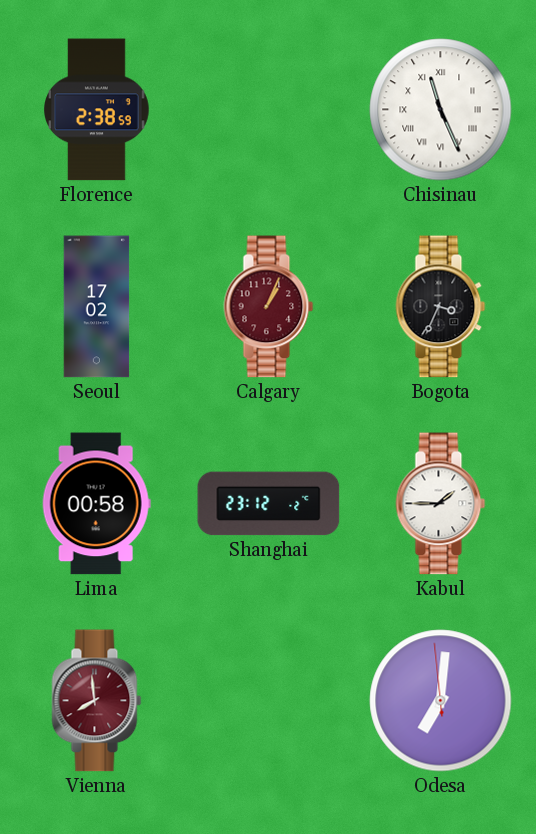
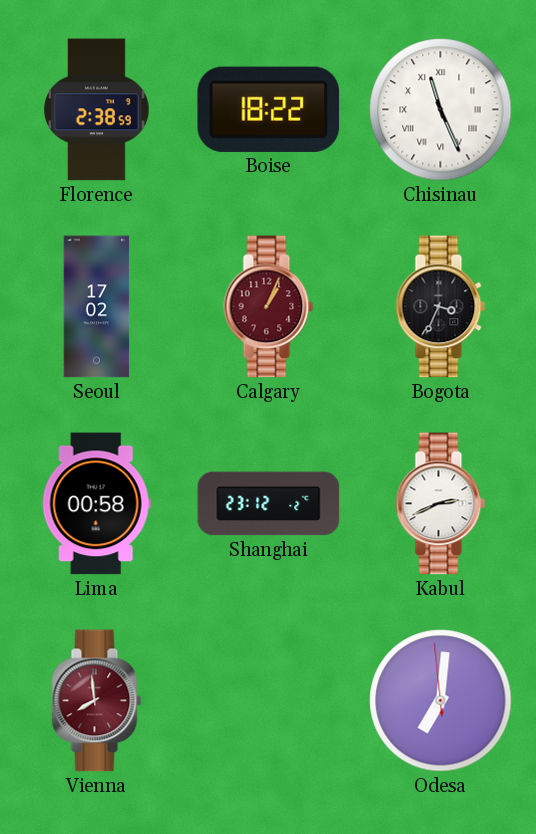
Boise: none -> 18:22
Kabul: 1:45 -> 2:41
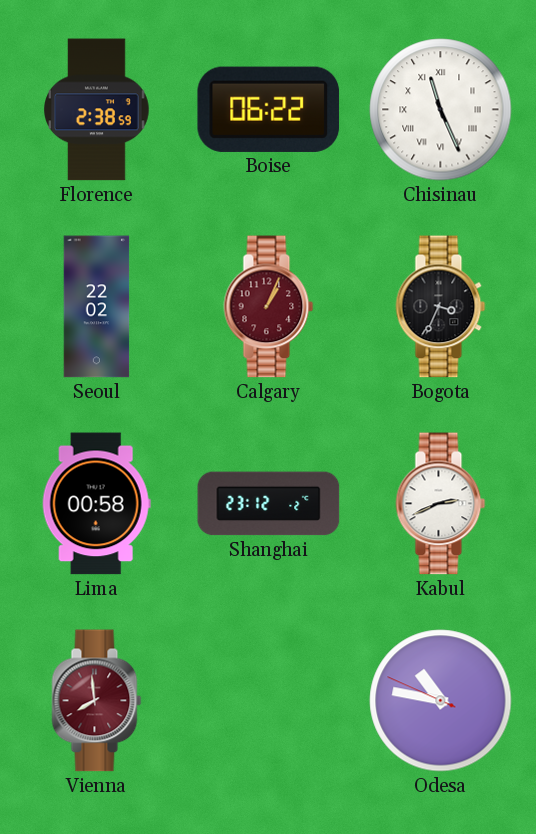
Boise: 18:22 -> 06:22
Seoul: 17:02 -> 22:02
Odesa: 7:00 -> 10:46
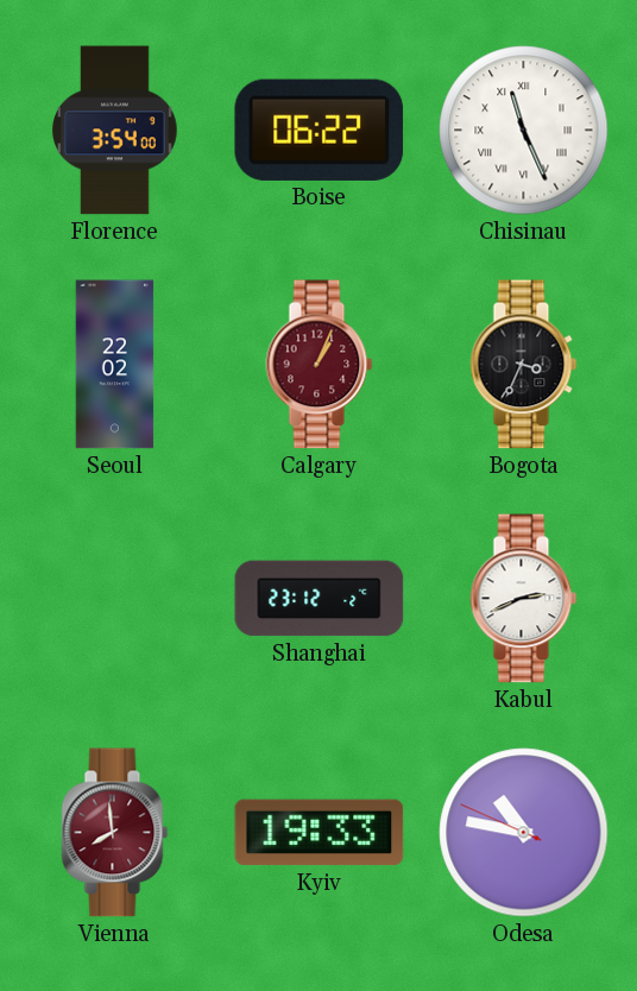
Florence: 2:38 -> 3:54
Lima: 00:58 -> none
Kyiv: none -> 19:33
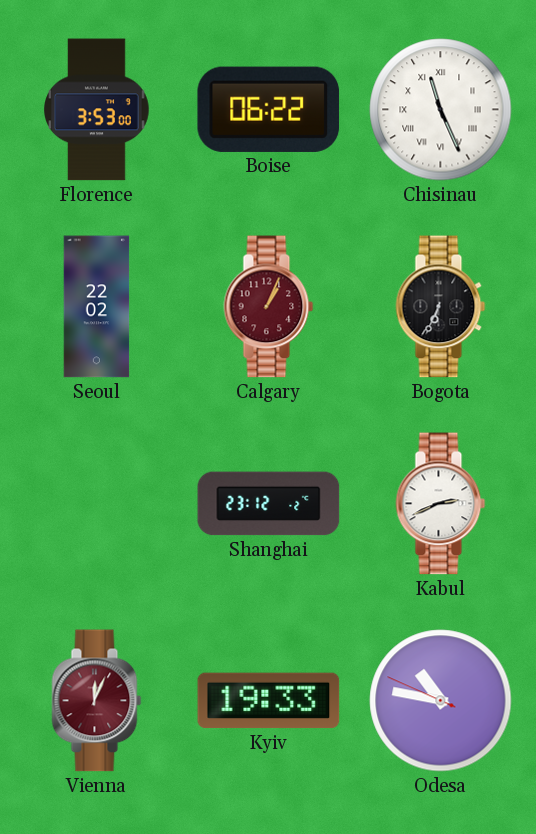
Florence: 3:54 -> 3:53
Bogota: 3:34 -> 6:34
Vienna: 7:59 -> 12:04
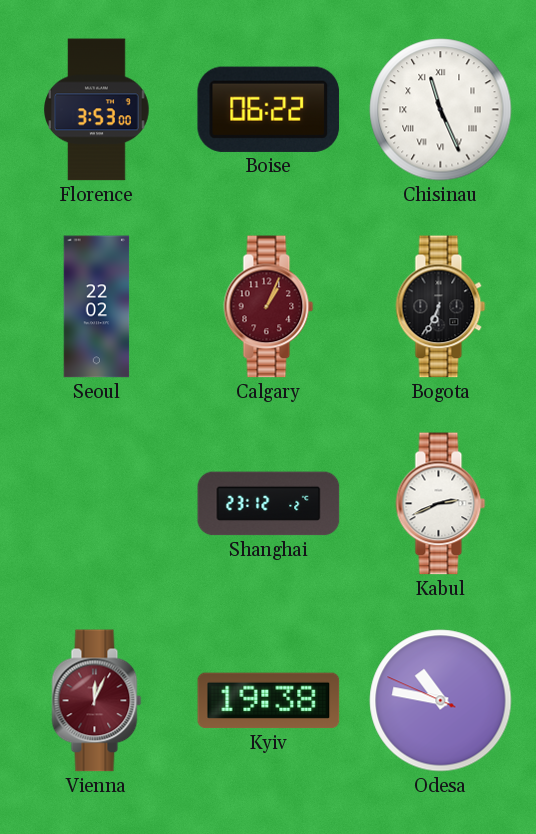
Kyiv: 19:33 -> 19:38
